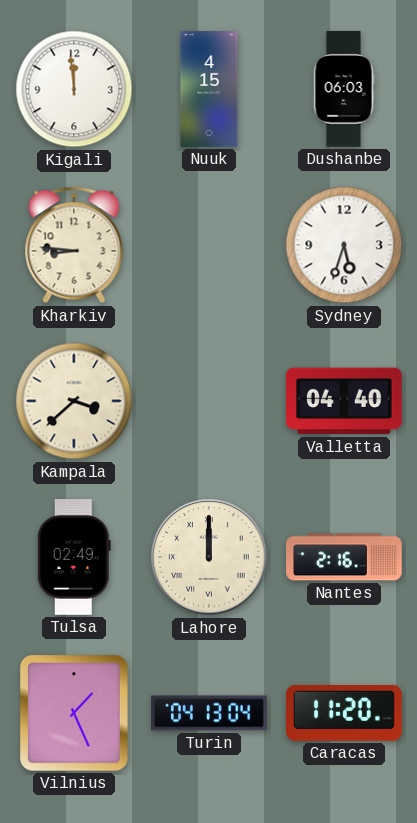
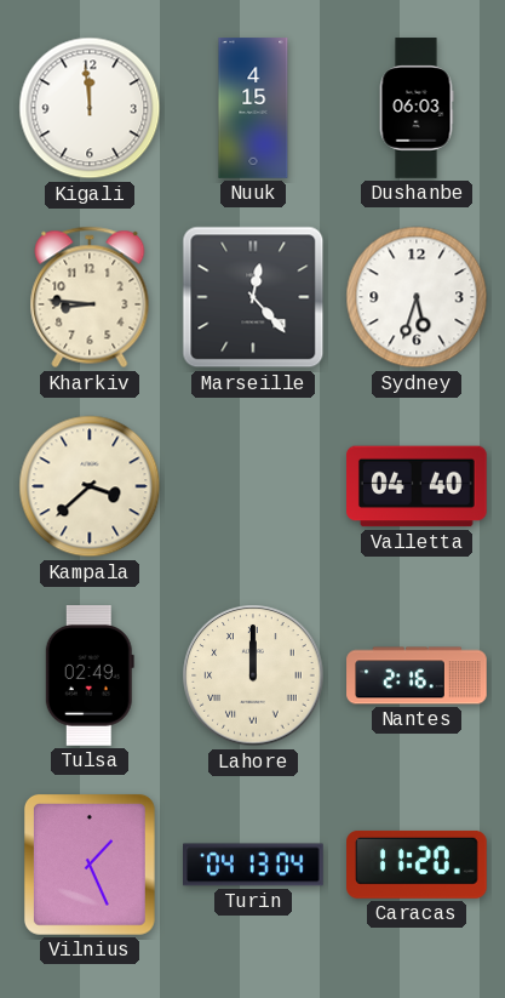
Marseille: none -> 12:23
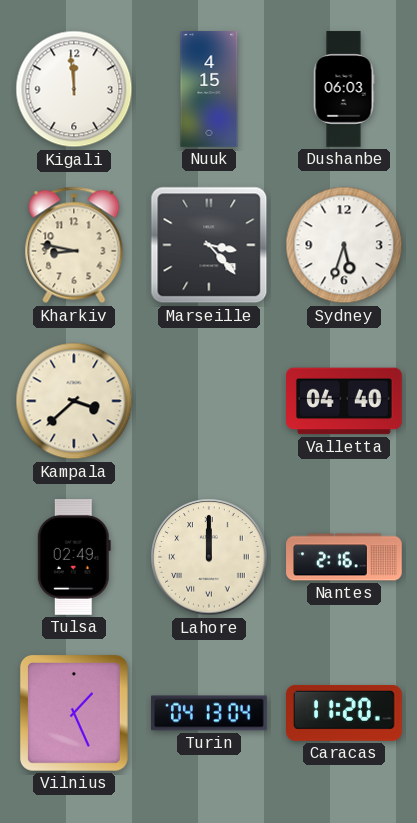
Kharkiv: 8:46 -> 8:47
Marseille: 12:23 -> 3:23
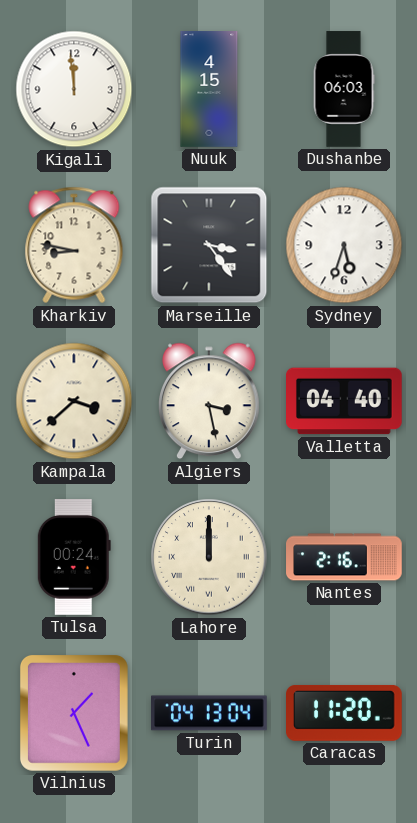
Marseille: 3:23 -> 3:24
Algiers: none -> 3:28
Tulsa: 02:49 -> 00:24
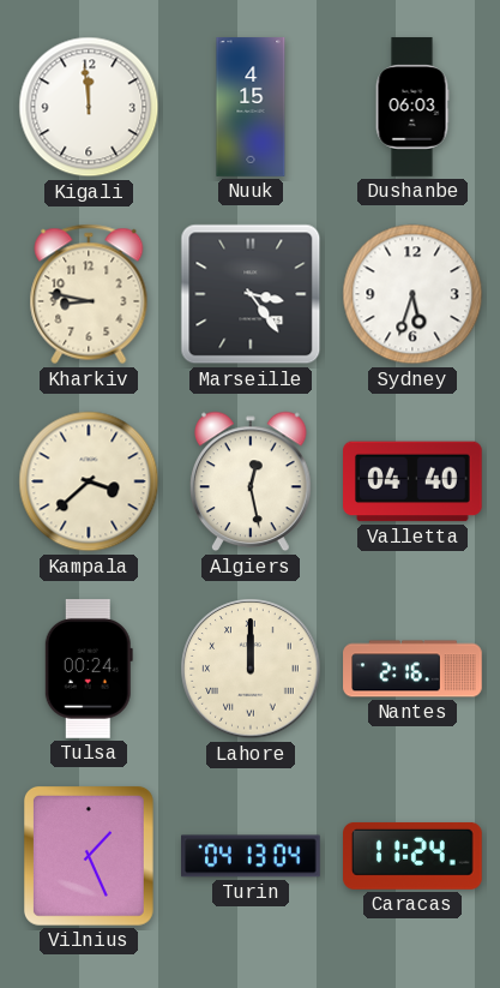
Algiers: 3:28 -> 12:28
Caracas: 11:20 -> 11:24
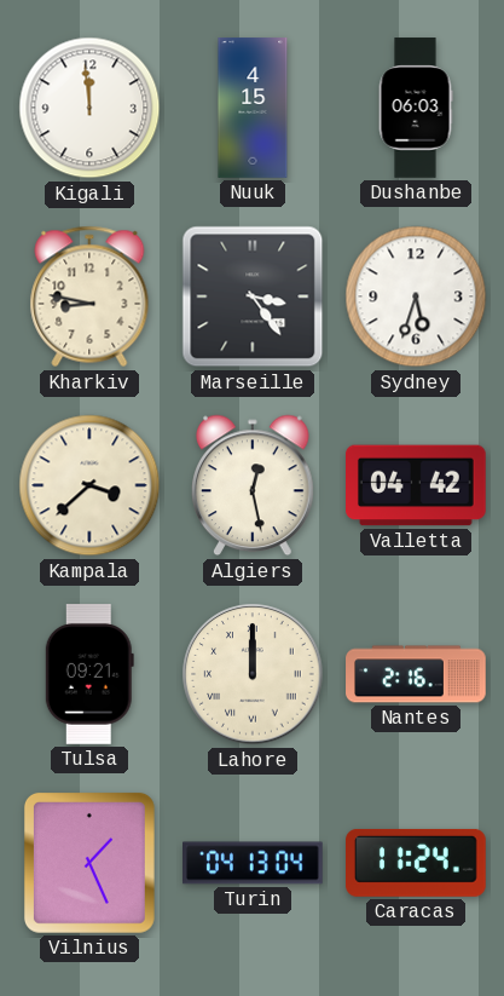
Valletta: 04:40 -> 04:42
Tulsa: 00:24 -> 09:21
